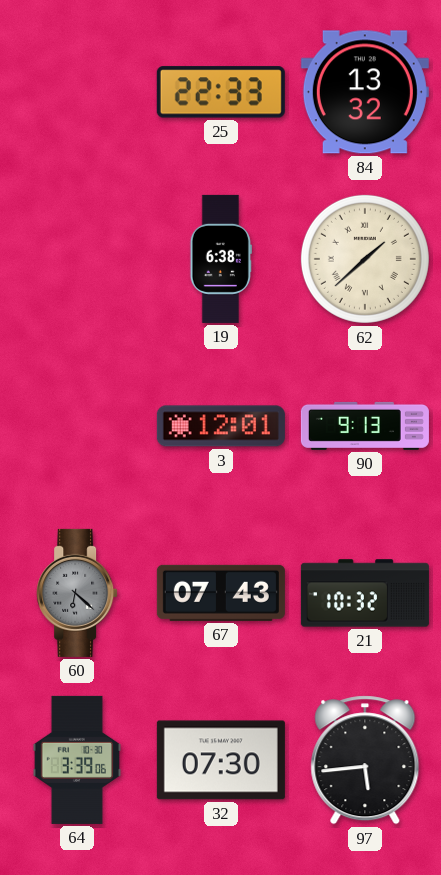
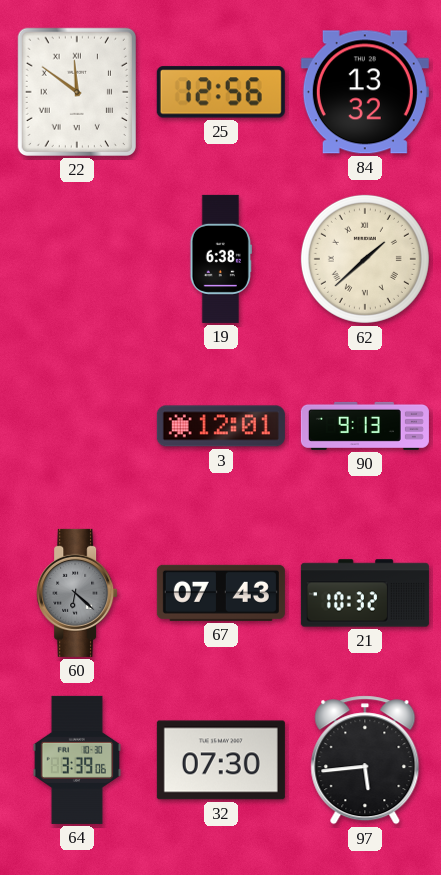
22: none -> 11:51
25: 22:33 -> 12:56
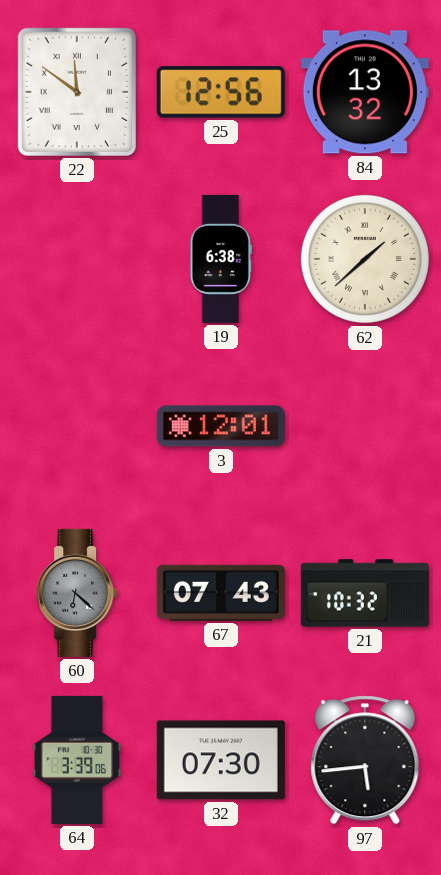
90: 9:13 -> none
